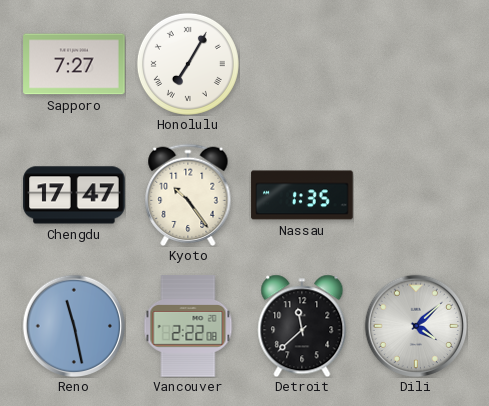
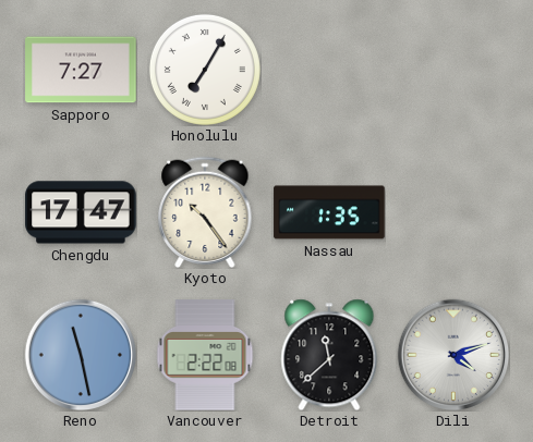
Dili: 4:08 -> 4:12
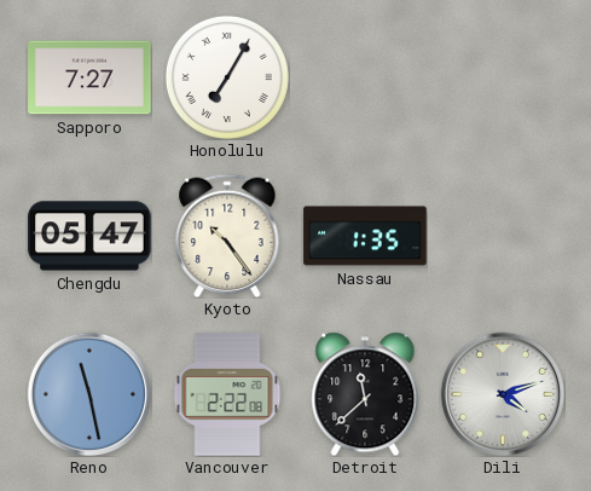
Chengdu: 17:47 -> 05:47
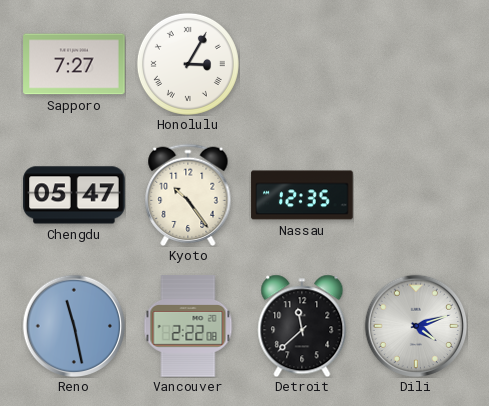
Honolulu: 7:05 -> 3:05
Nassau: 1:35 -> 12:35
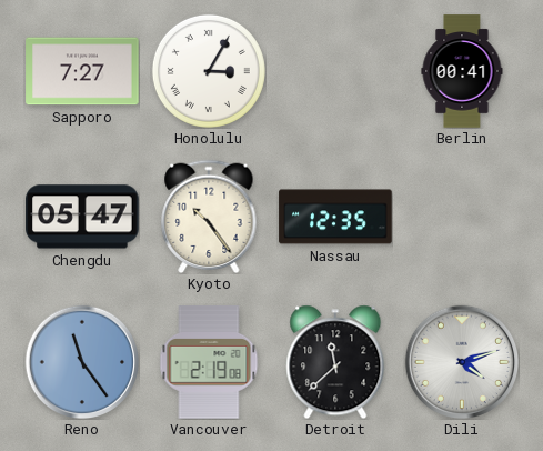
Berlin: none -> 00:41
Reno: 11:28 -> 11:24
Vancouver: 2:22 -> 2:19
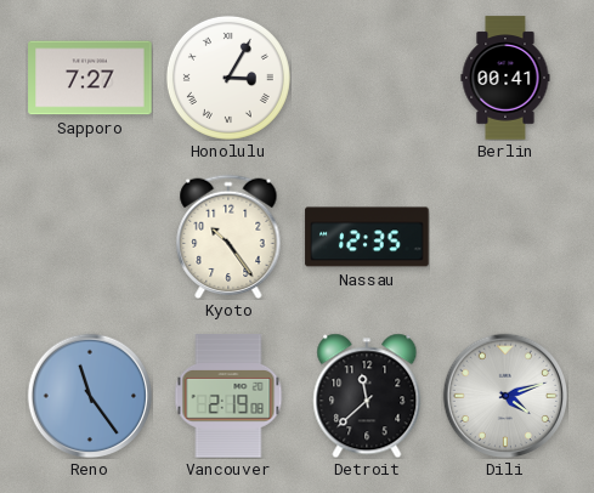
Chengdu: 05:47 -> none
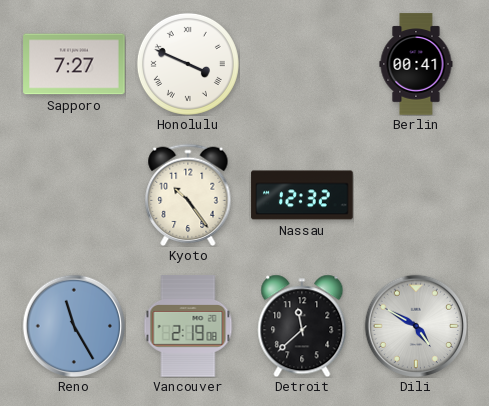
Honolulu: 3:05 -> 3:49
Nassau: 12:35 -> 12:32
Reno: 11:24 -> 11:25
Dili: 4:12 -> 4:50
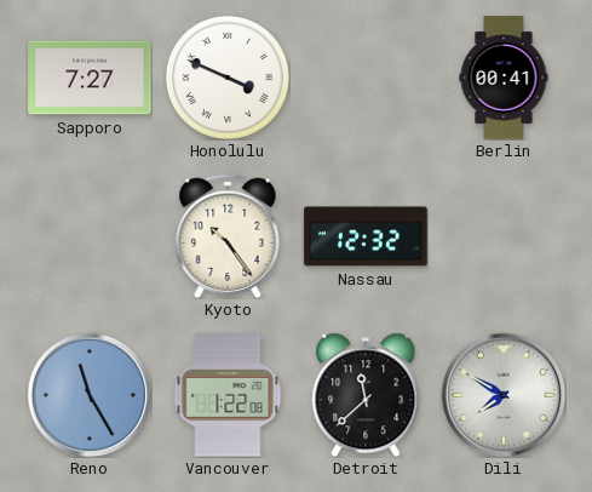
Vancouver: 2:19 -> 1:22
Dili: 4:50 -> 7:50
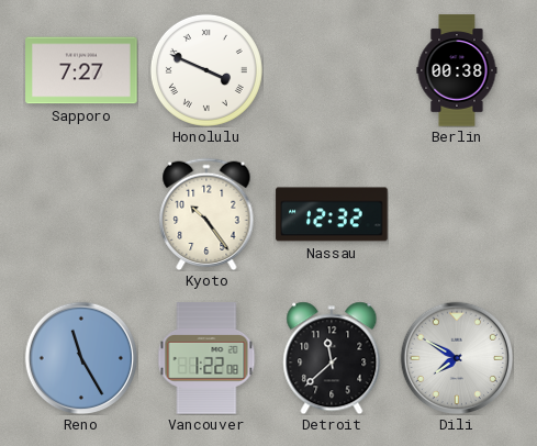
Berlin: 00:41 -> 00:38
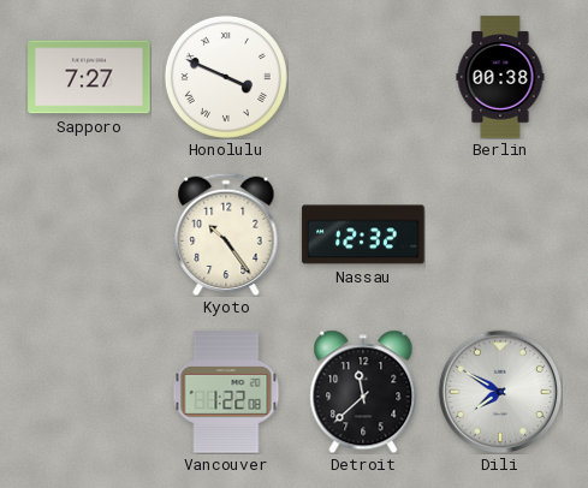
Reno: 11:25 -> none
